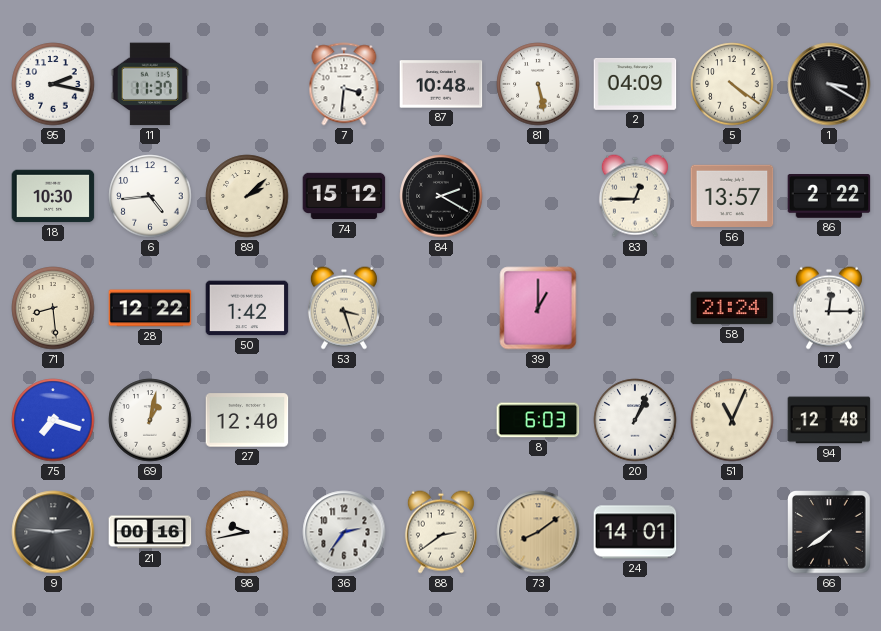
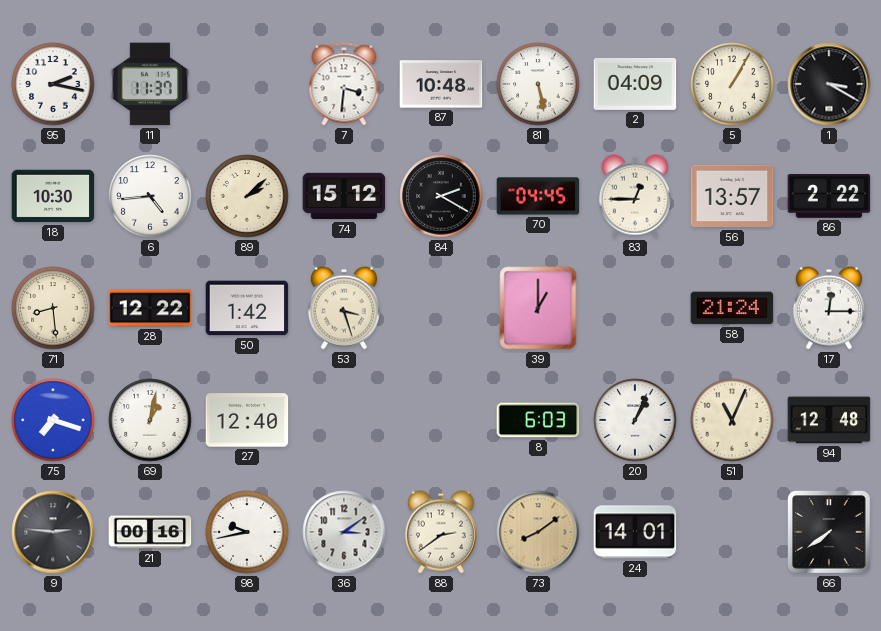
5: 4:21 -> 1:05
70: none -> 04:45
36: 2:36 -> 3:09
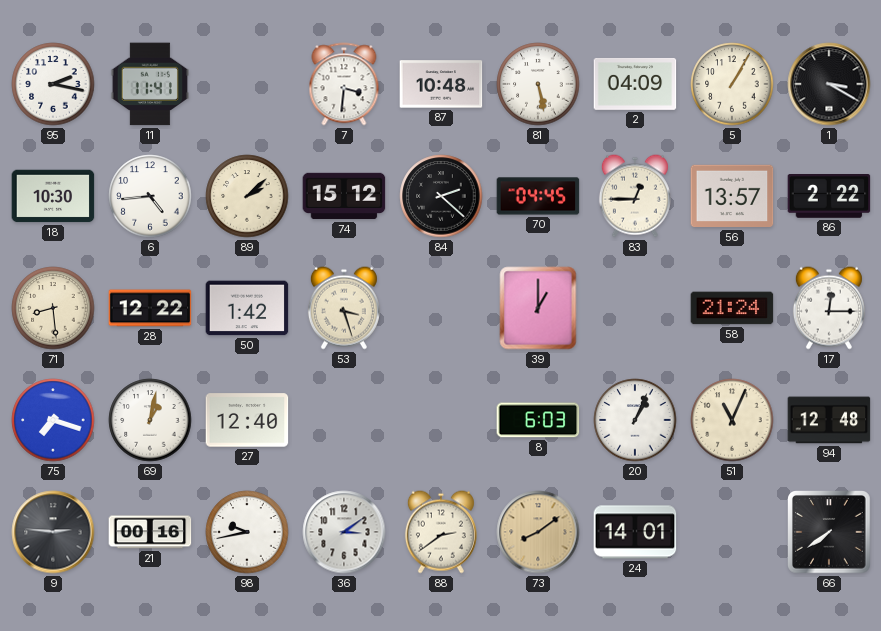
11: 11:37 -> 11:41
84: 2:20 -> 2:22
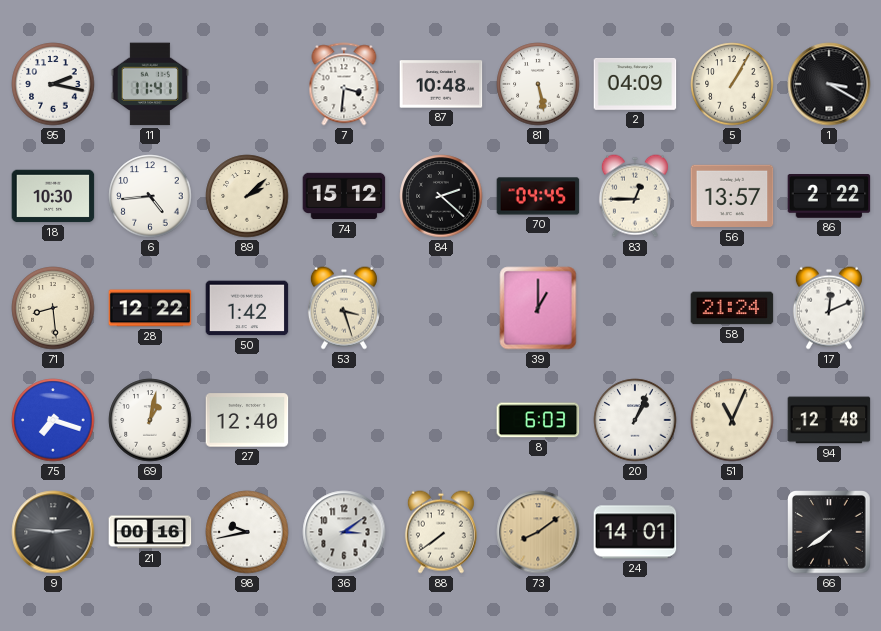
17: 12:15 -> 12:11
88: 2:39 -> 7:39
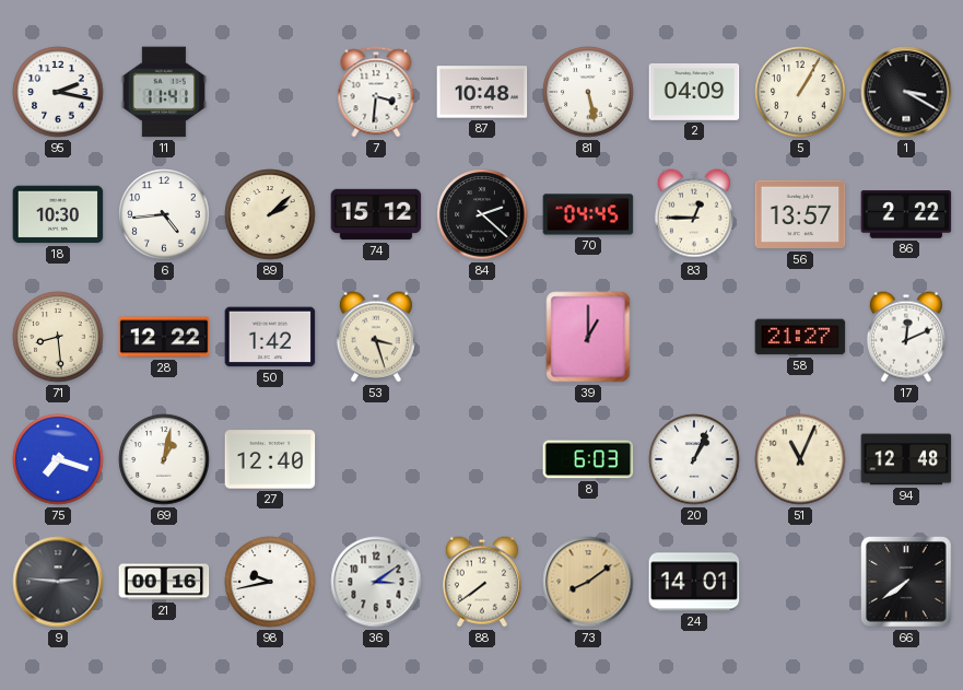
58: 21:24 -> 21:27
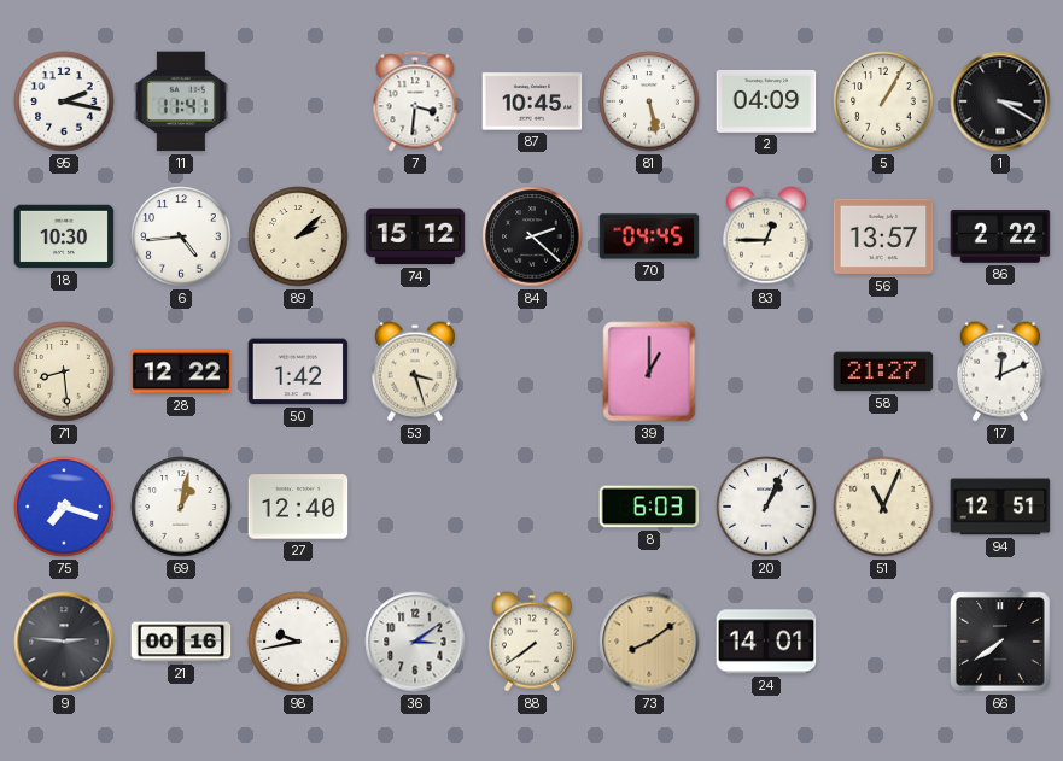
87: 10:48 -> 10:45
94: 12:48 -> 12:51
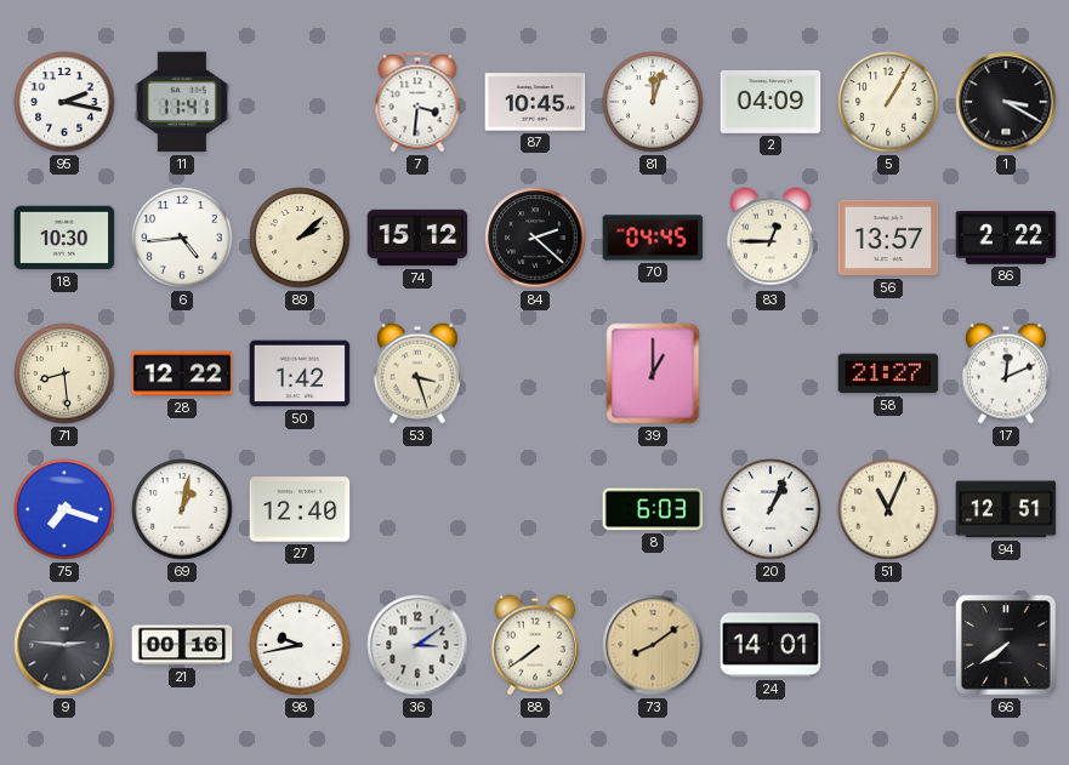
81: 5:28 -> 12:03
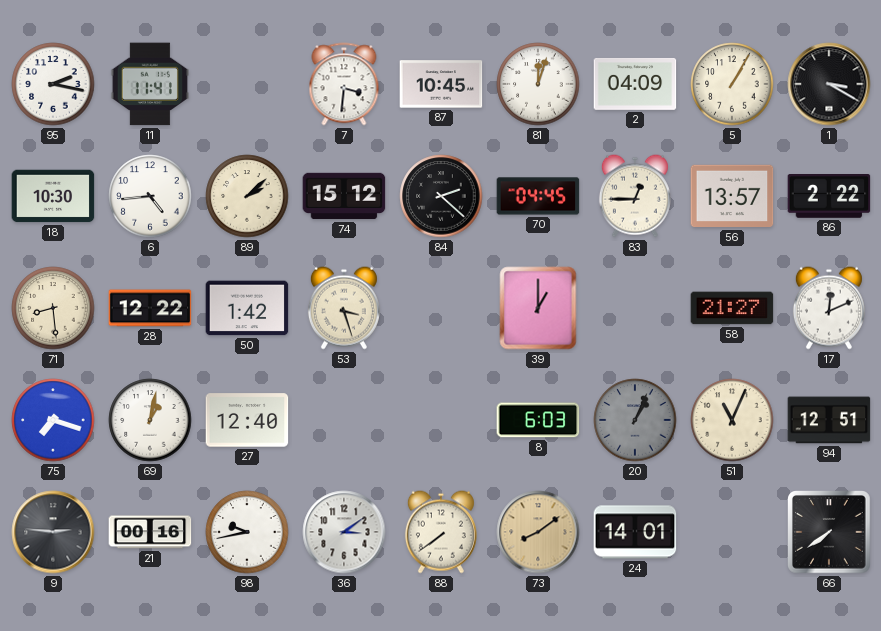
20 dial: white -> grey
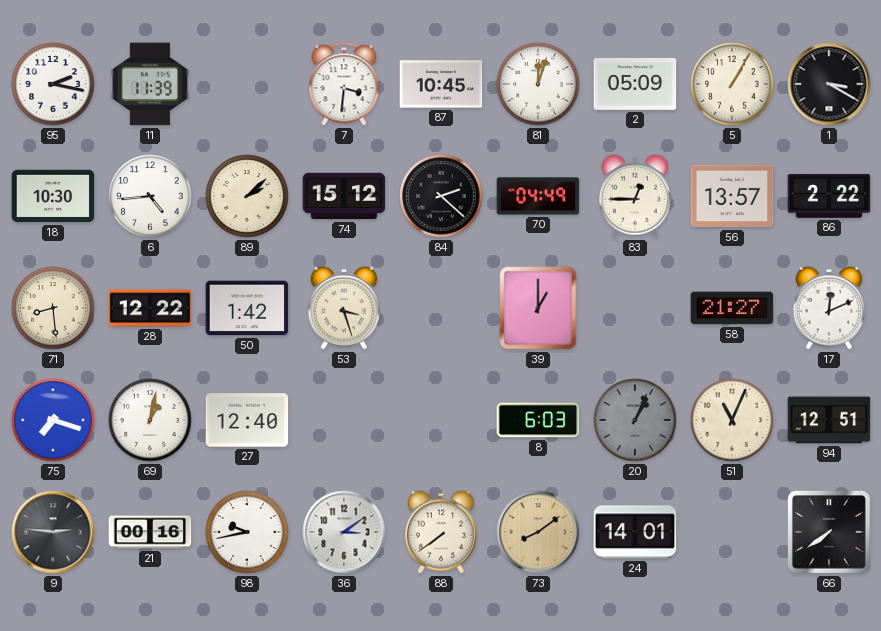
11: 11:41 -> 11:39
2: 04:09 -> 05:09
70: 04:45 -> 04:49
